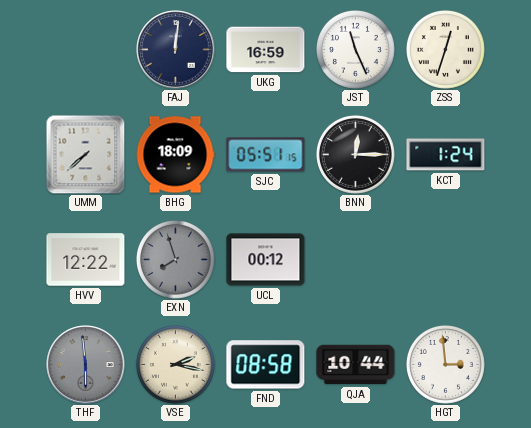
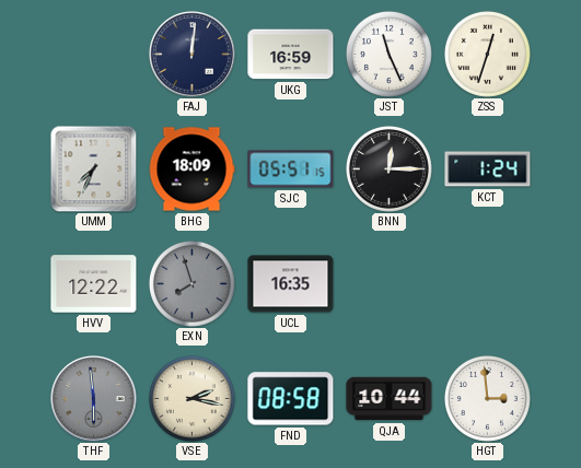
UMM: 7:38 -> 7:34
UCL: 00:12 -> 16:35
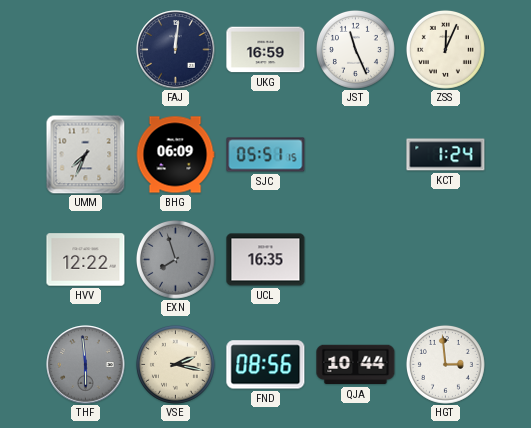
ZSS: 12:33 -> 12:04
BHG: 18:09 -> 06:09
BNN: 12:15 -> none
FND: 08:58 -> 08:56
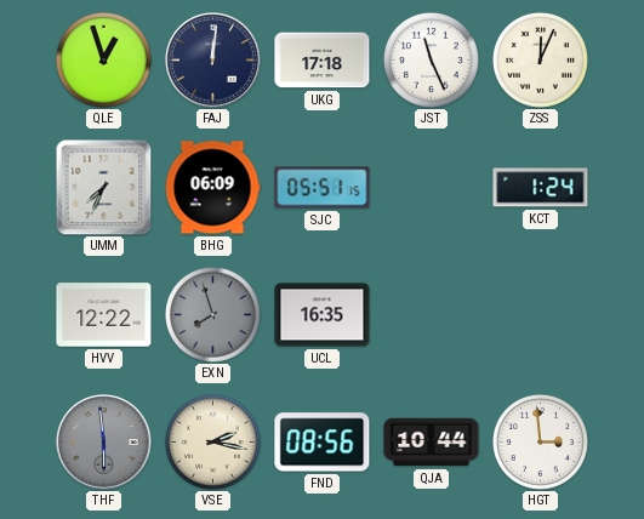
QLE: none -> 12:57
UKG: 16:59 -> 17:18
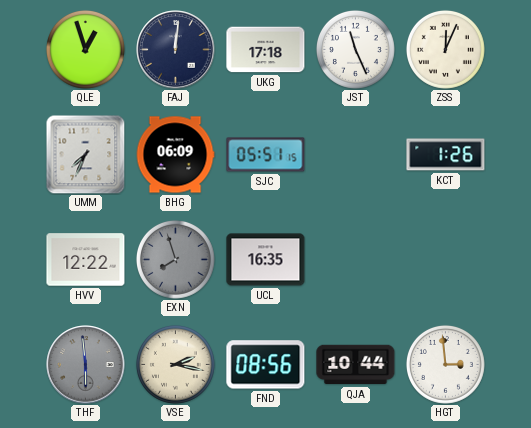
KCT: 1:24 -> 1:26
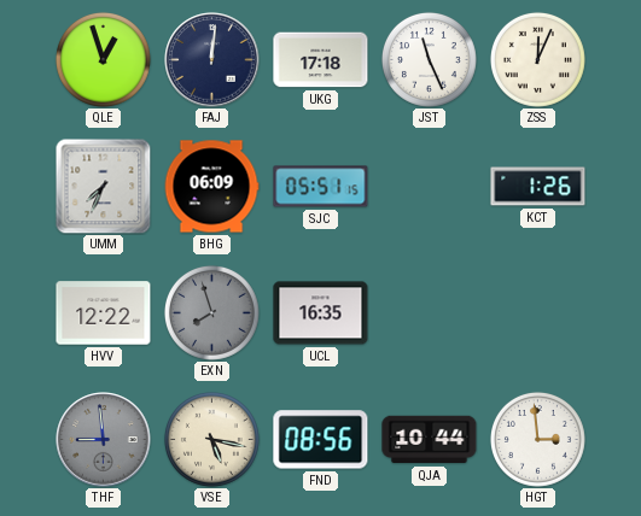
THF: 5:59 -> 8:59
VSE: 2:17 -> 5:17
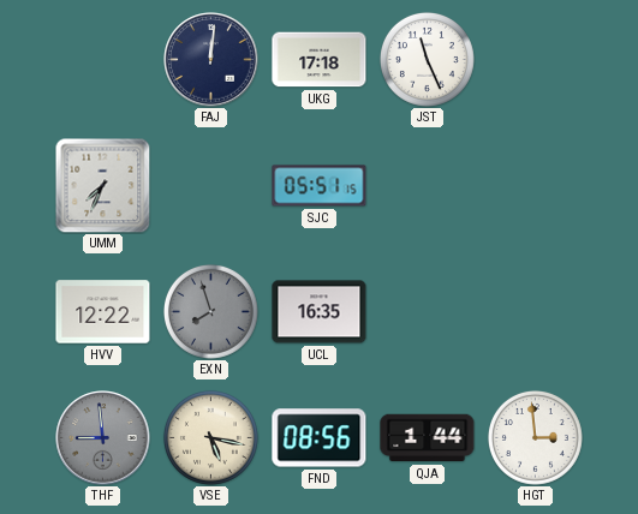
QLE: 12:57 -> none
ZSS: 12:04 -> none
BHG: 06:09 -> none
KCT: 1:26 -> none
QJA: 10:44 -> 1:44
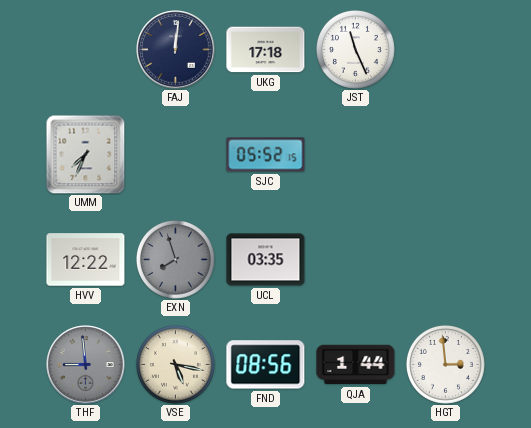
SJC: 05:51 -> 05:52
UCL: 16:35 -> 03:35
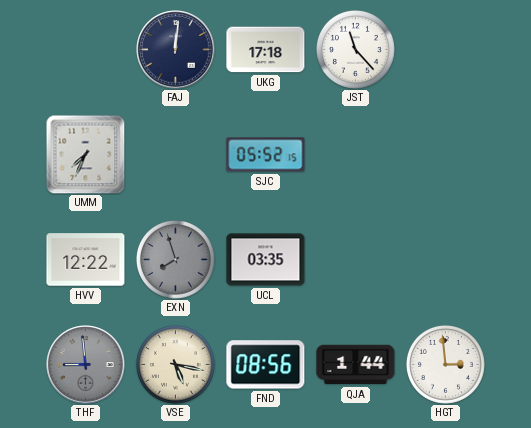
JST: 11:26 -> 11:23
